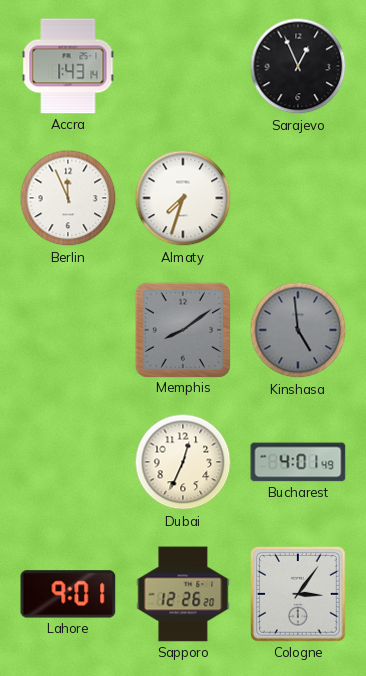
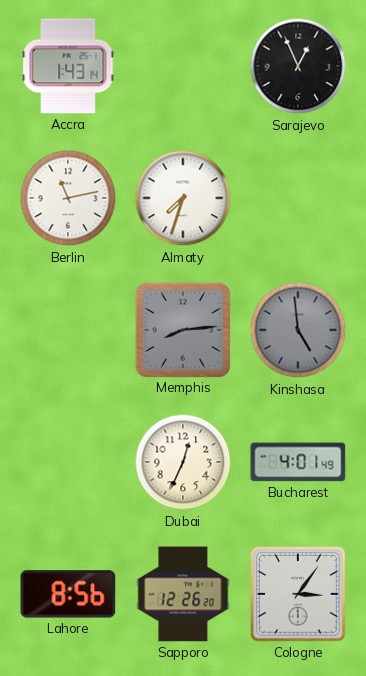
Berlin: 11:56 -> 11:13
Memphis: 8:09 -> 8:14
Lahore: 9:01 -> 8:56
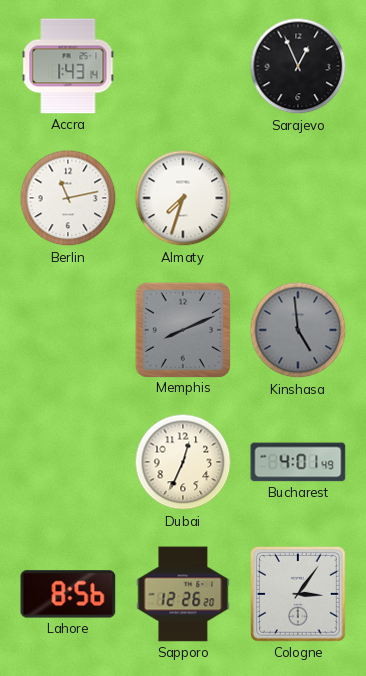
Memphis: 8:14 -> 8:11
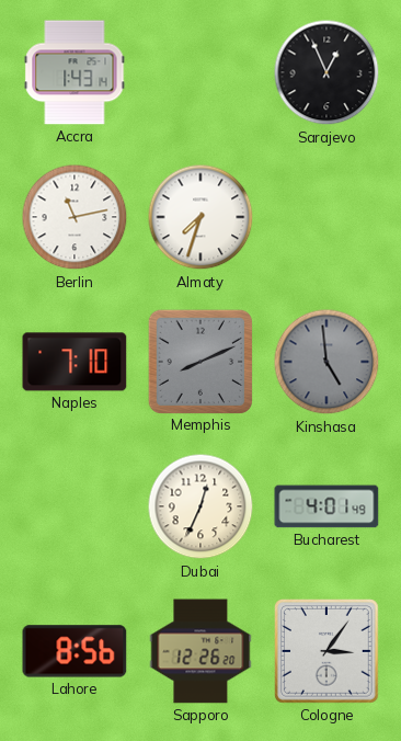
Naples: none -> 7:10
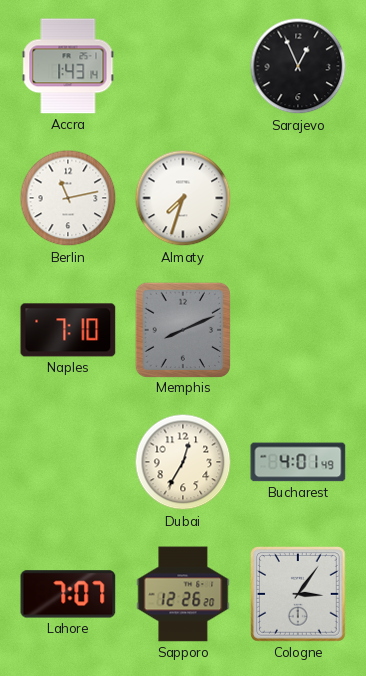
Kinshasa: 4:59 -> none
Dubai: 12:34 -> 12:35
Lahore: 8:56 -> 7:07
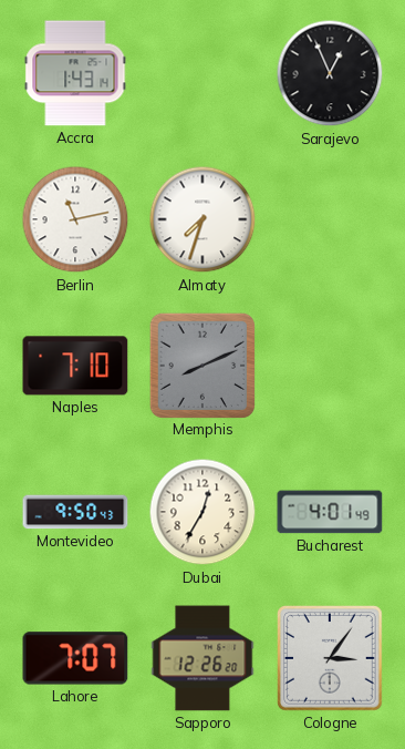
Montevideo: none -> 9:50
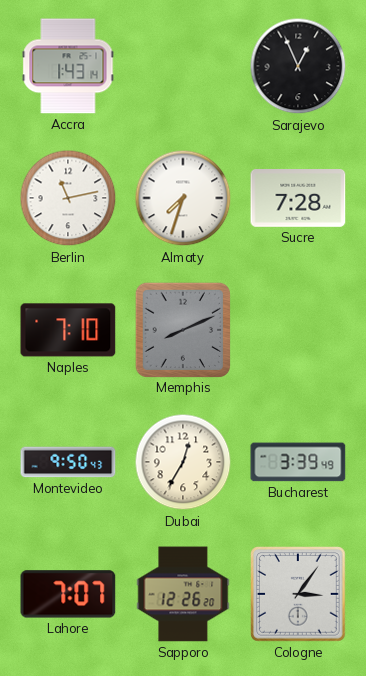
Sucre: none -> 7:28
Bucharest: 4:01 -> 3:39
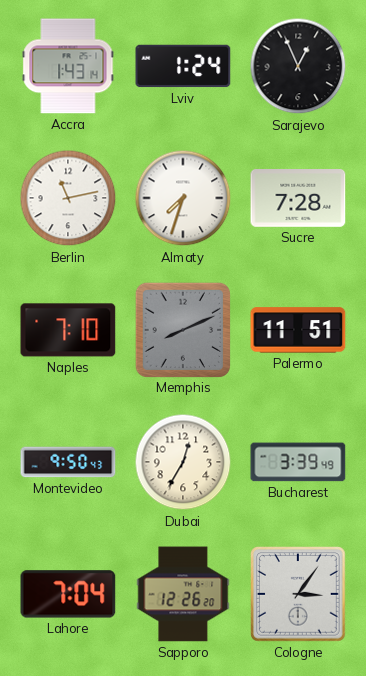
Lviv: none -> 1:24
Palermo: none -> 11:51
Lahore: 7:07 -> 7:04
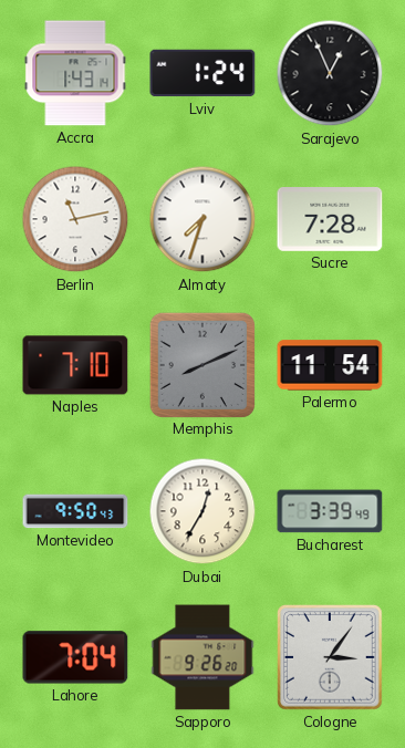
Palermo: 11:51 -> 11:54
Sapporo: 12:26 -> 9:26
